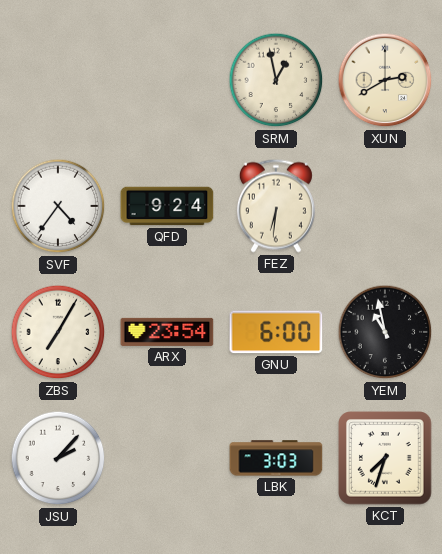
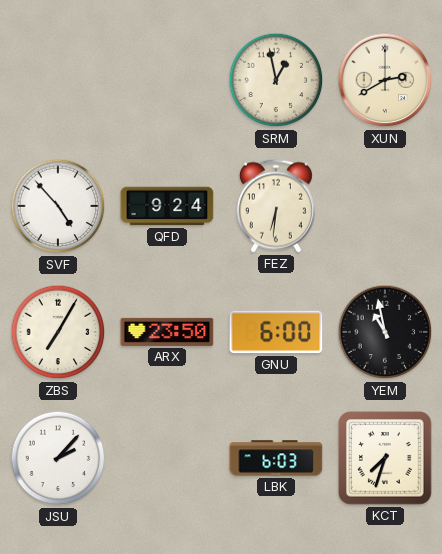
SVF: 4:36 -> 4:53
ARX: 23:54 -> 23:50
LBK: 3:03 -> 6:03
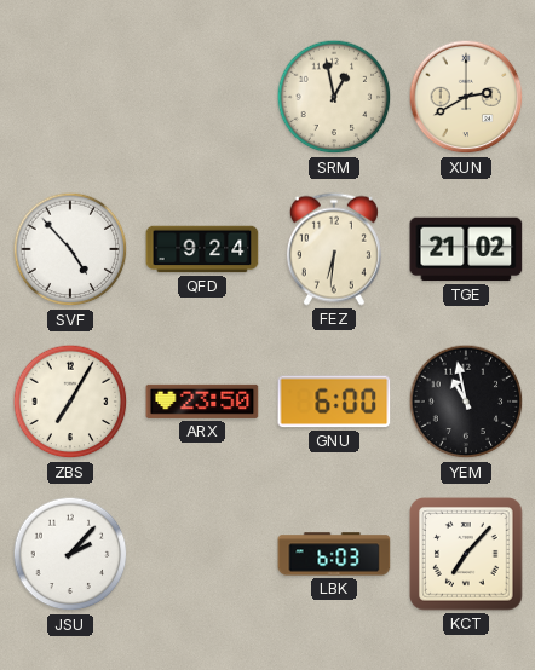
TGE: none -> 21:02
KCT: 7:33 -> 7:07
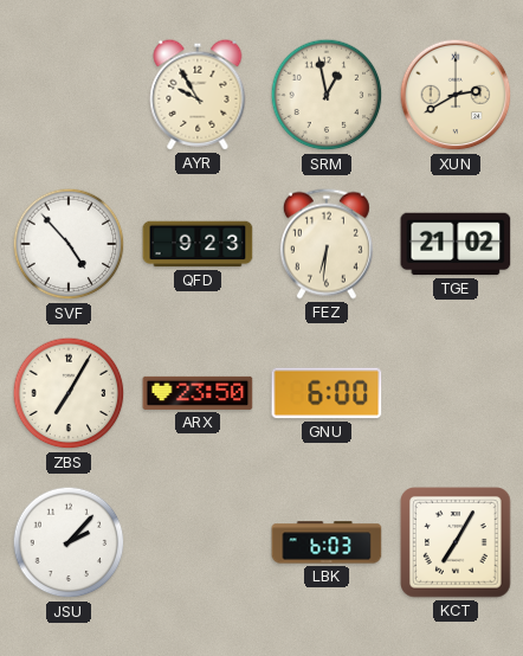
AYR: none -> 9:55
QFD: 9:24 -> 9:23
YEM: 10:58 -> none
KCT: 7:07 -> 7:05
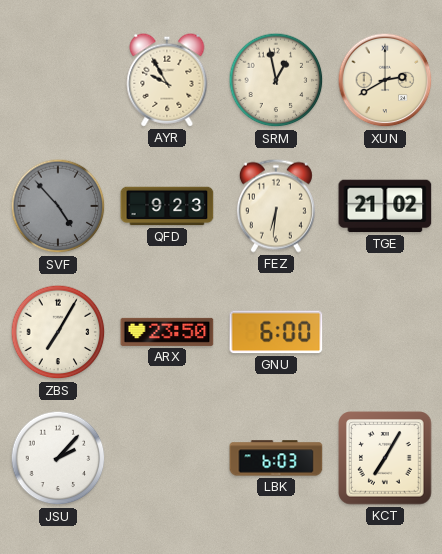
SVF dial: white -> grey
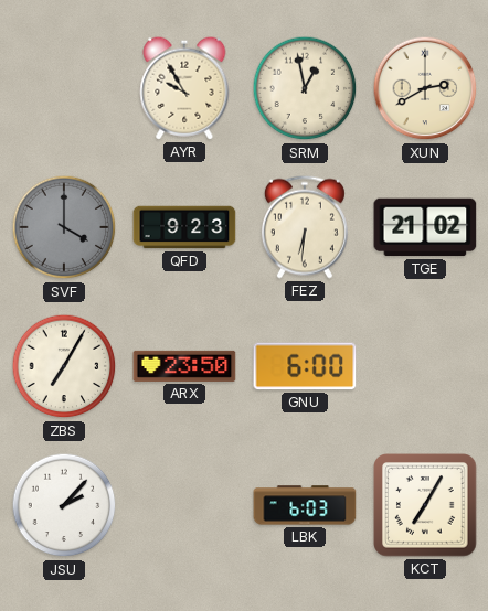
SVF: 4:53 -> 4:00
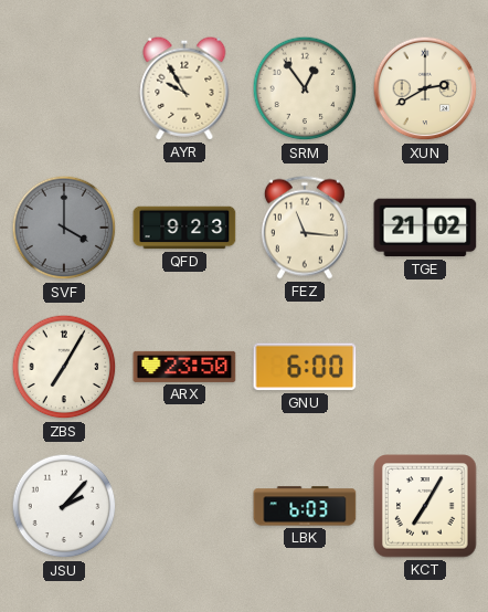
SRM: 12:58 -> 12:54
FEZ: 6:31 -> 11:16
